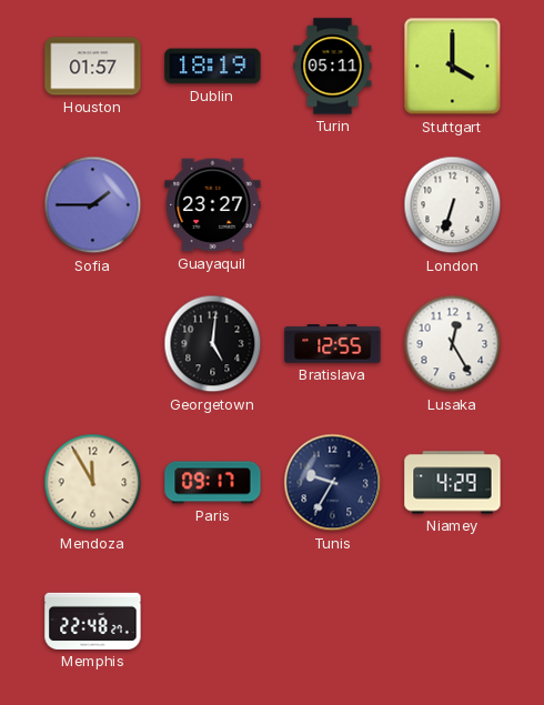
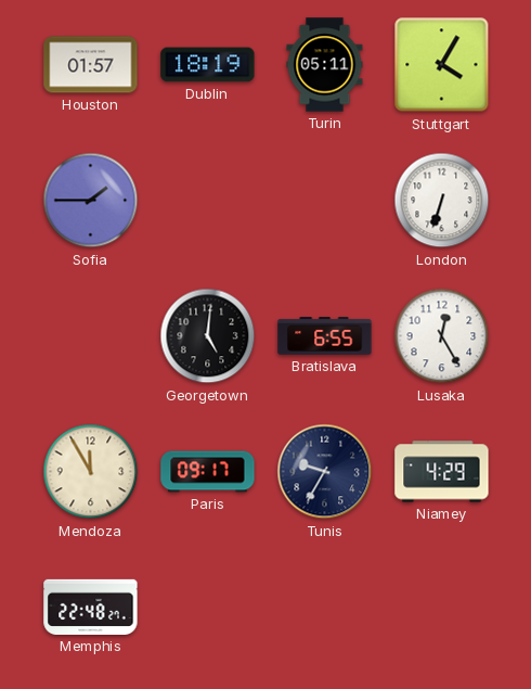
Stuttgart: 4:00 -> 4:05
Guayaquil: 23:27 -> none
Bratislava: 12:55 -> 6:55
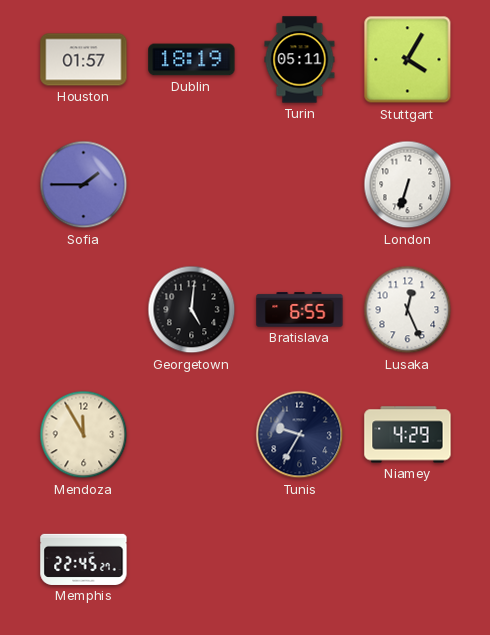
Lusaka: 12:25 -> 12:26
Paris: 09:17 -> none
Memphis: 22:48 -> 22:45
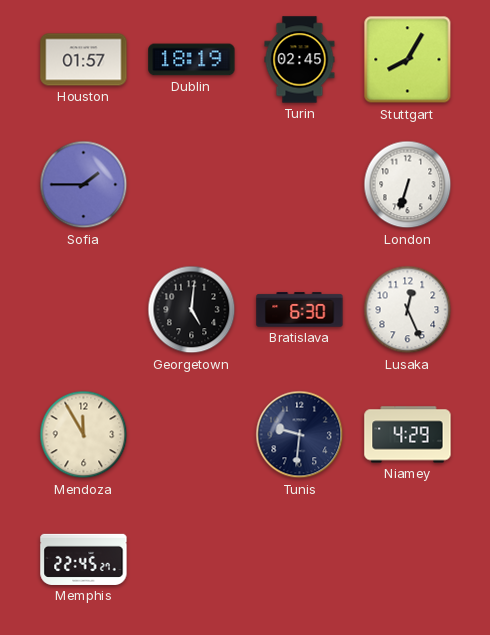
Turin: 05:11 -> 02:45
Stuttgart: 4:05 -> 8:05
Bratislava: 6:55 -> 6:30
Tunis: 9:35 -> 9:31
